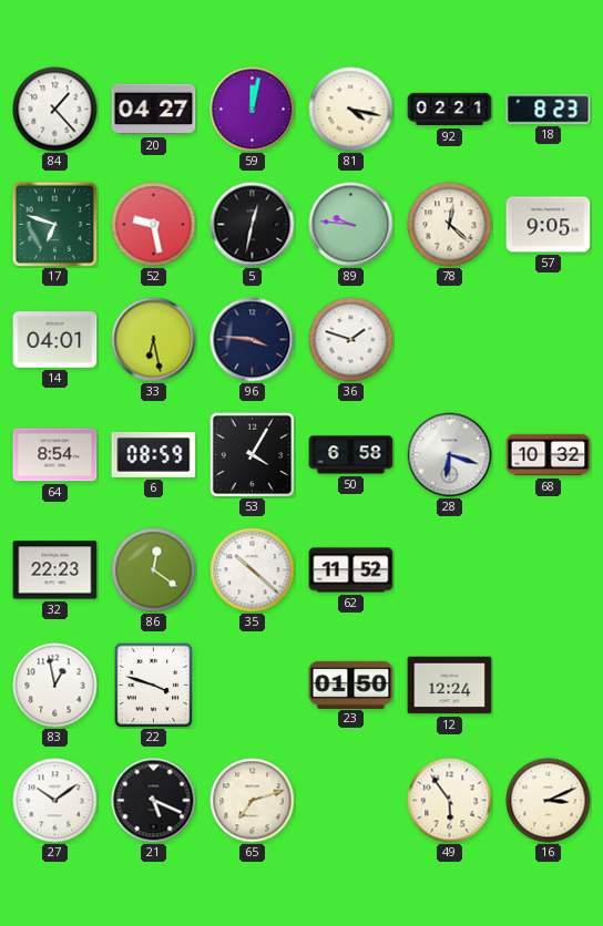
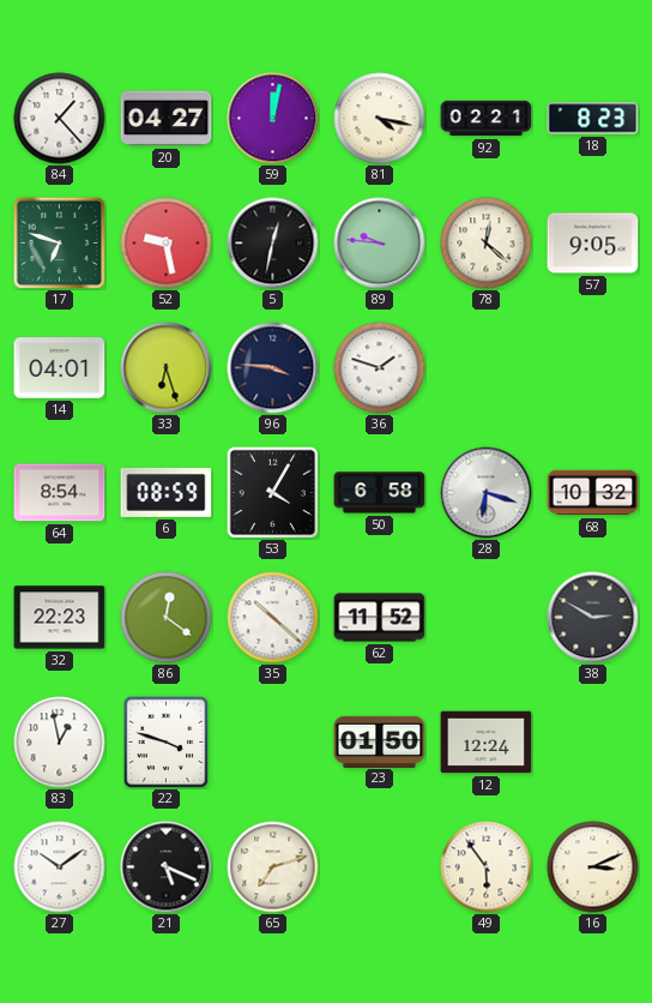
33: 6:28 -> 6:27
38: none -> 2:50
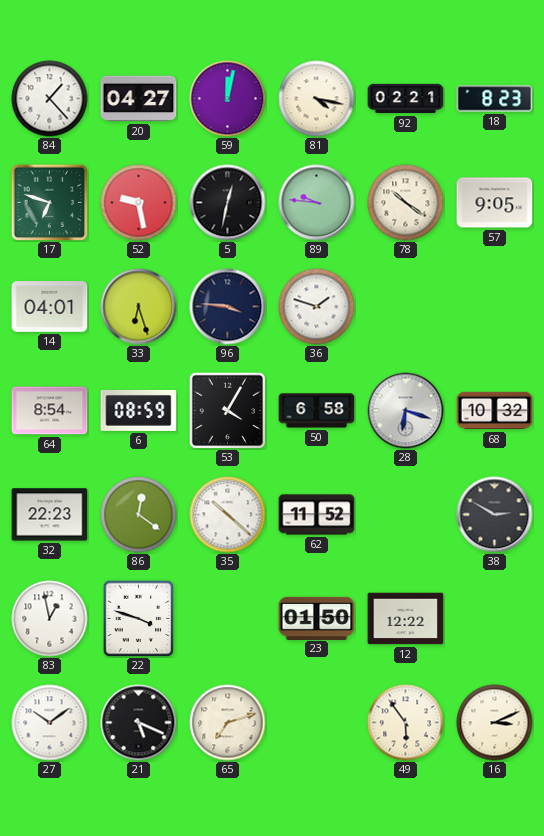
78: 12:22 -> 10:21
12: 12:24 -> 12:22
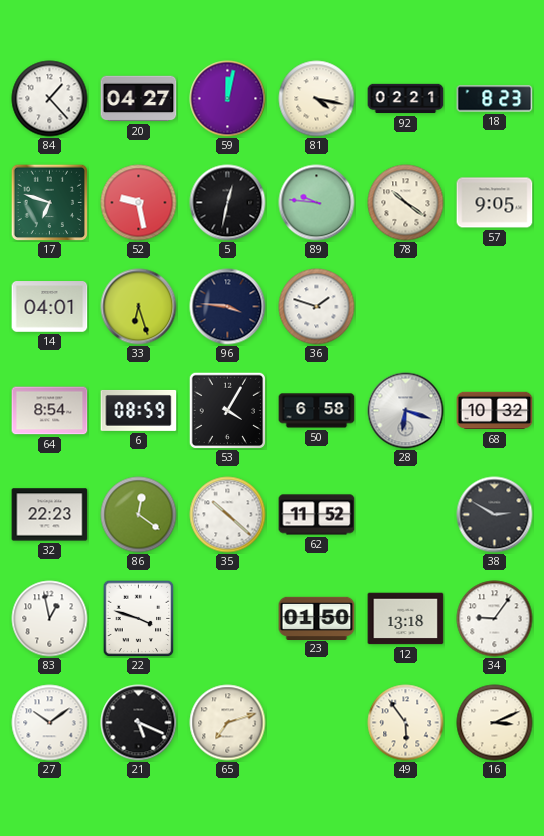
12: 12:22 -> 13:18
34: none -> 9:06
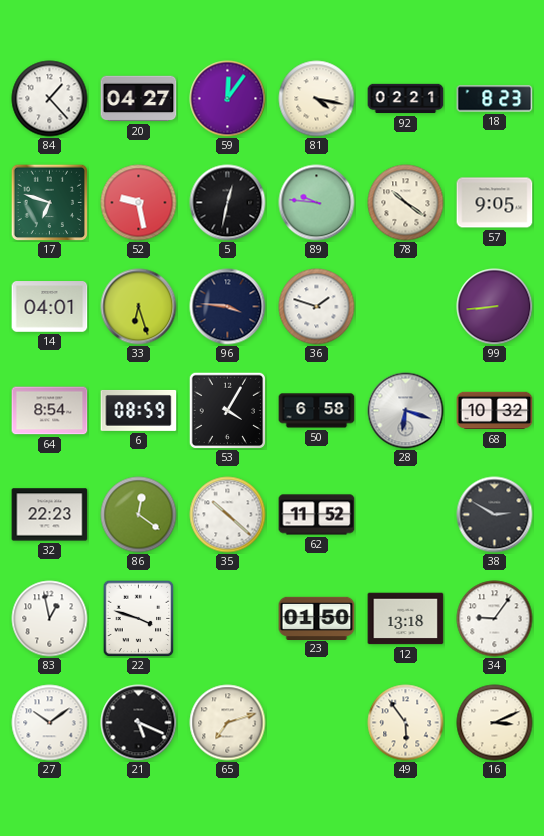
59: 12:02 -> 12:06
99: none -> 8:44
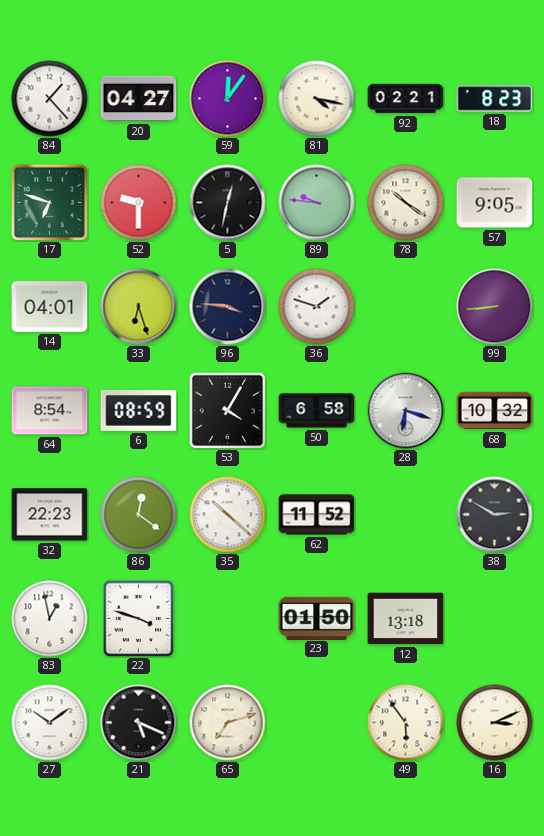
52: 9:28 -> 9:30
34: 9:06 -> none
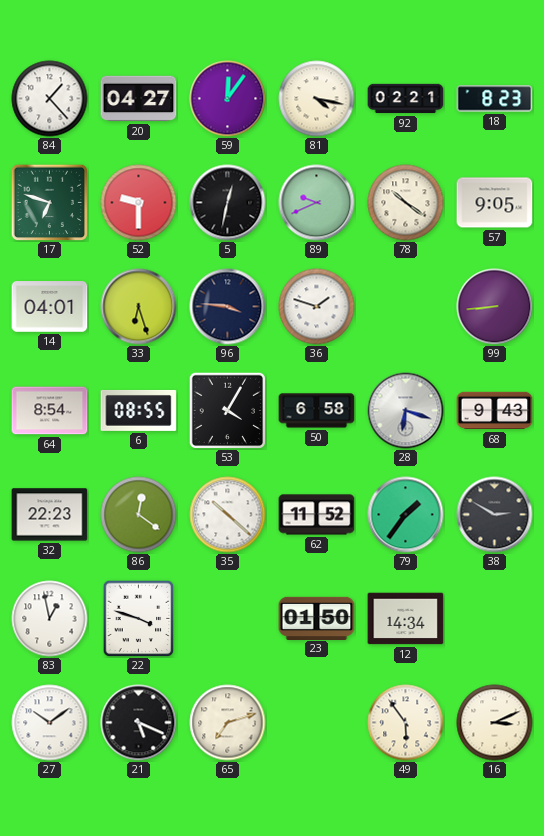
89: 9:46 -> 9:41
6: 08:59 -> 08:55
68: 10:32 -> 9:43
79: none -> 1:36
12: 13:18 -> 14:34
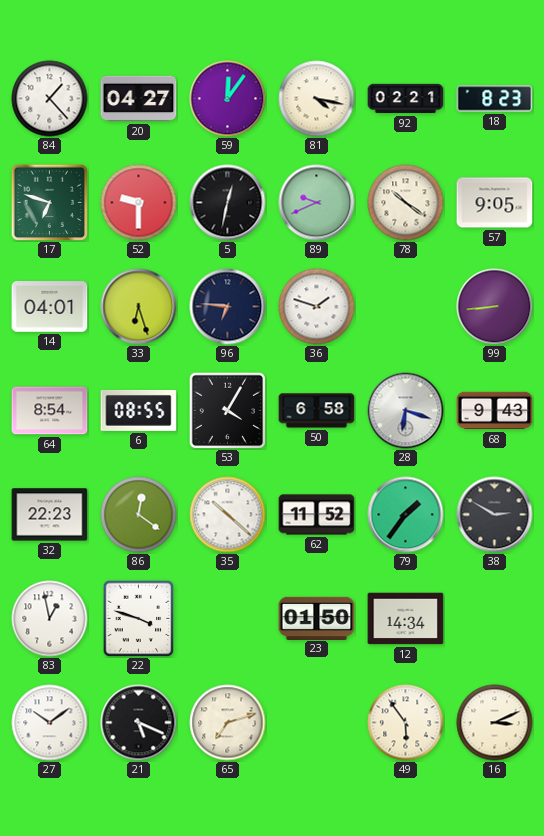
96: 3:46 -> 6:46
